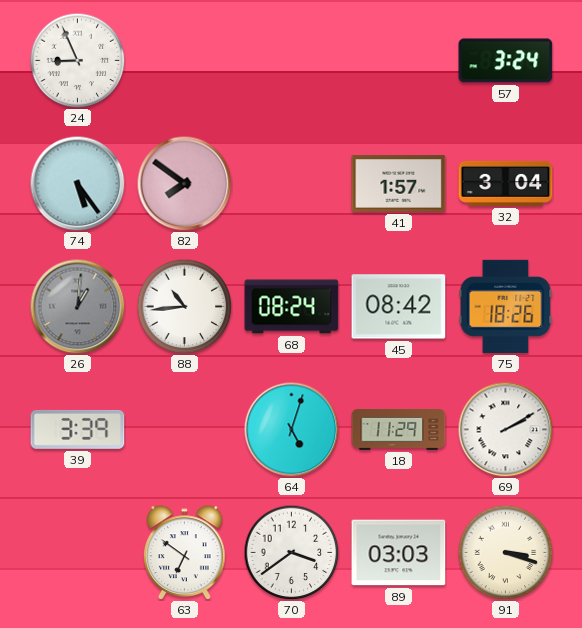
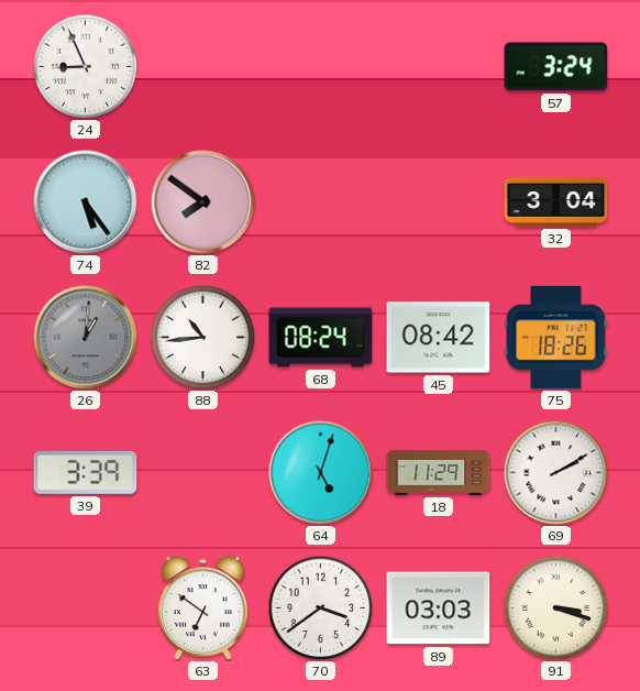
41: 1:57 -> none
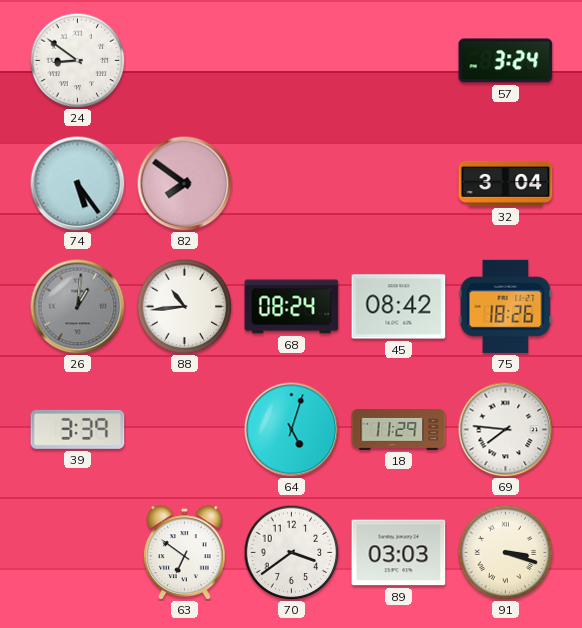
24: 8:56 -> 8:51
69: 2:10 -> 7:46
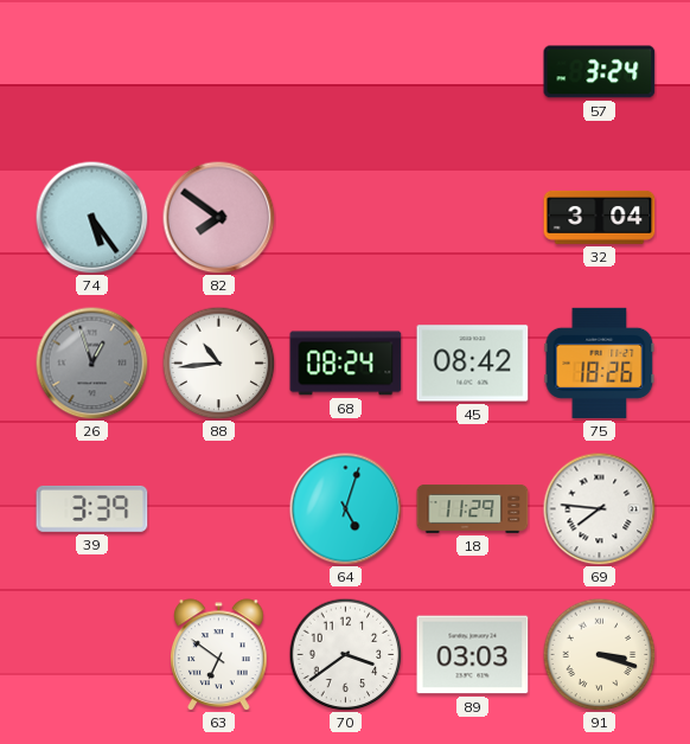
24: 8:51 -> none
26: 1:01 -> 12:57
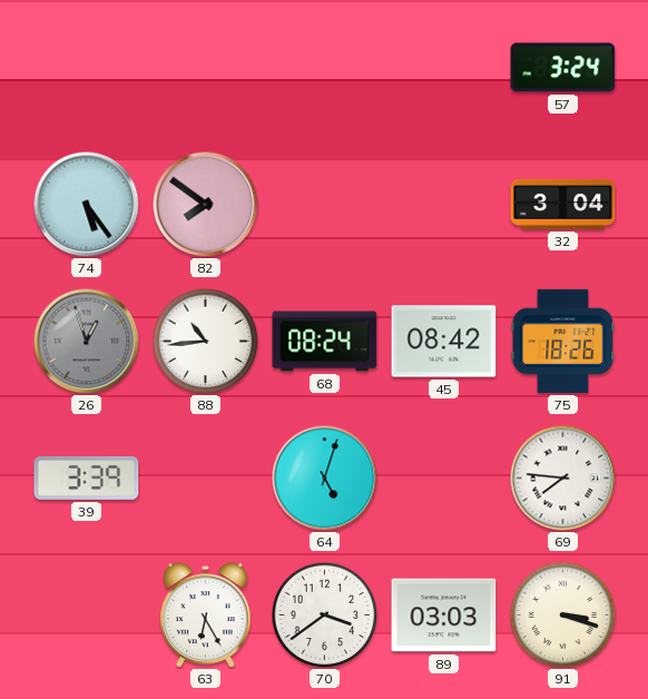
18: 11:29 -> none
63: 6:51 -> 6:25
